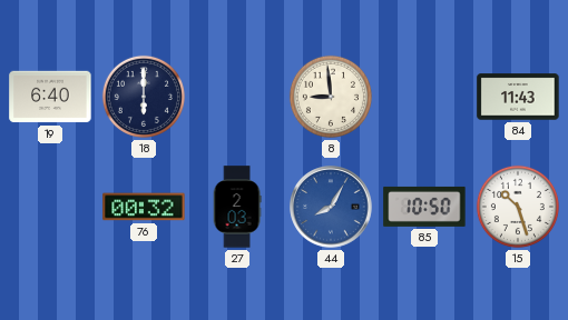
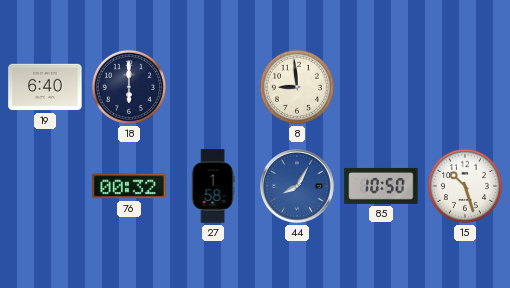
84: 11:43 -> none
27: 2:03 -> 1:58
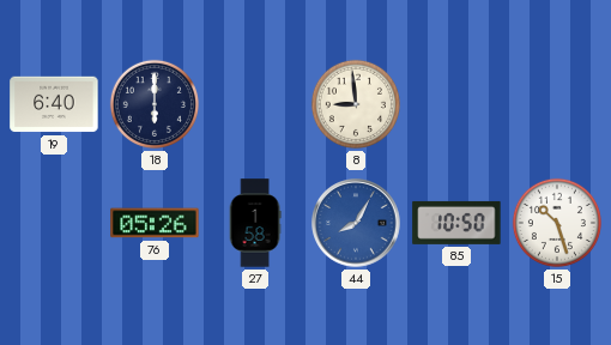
76: 00:32 -> 05:26
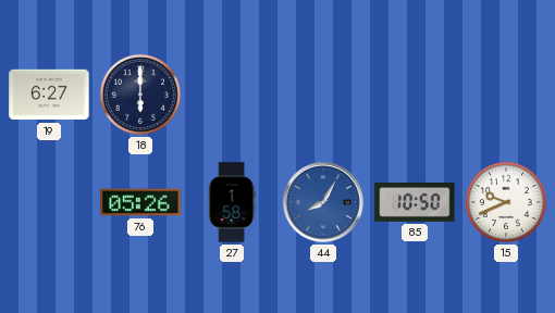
19: 6:40 -> 6:27
8: 8:59 -> none
15: 10:27 -> 9:41
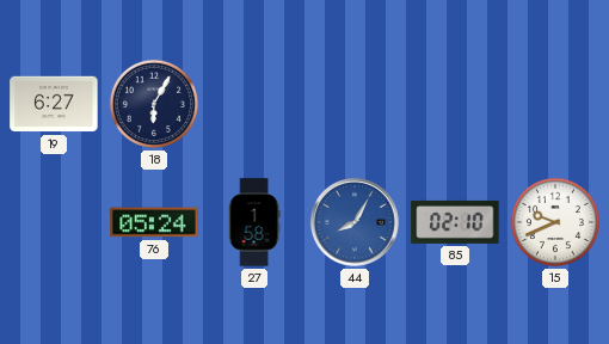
18: 6:00 -> 6:05
76: 05:26 -> 05:24
85: 10:50 -> 02:10
